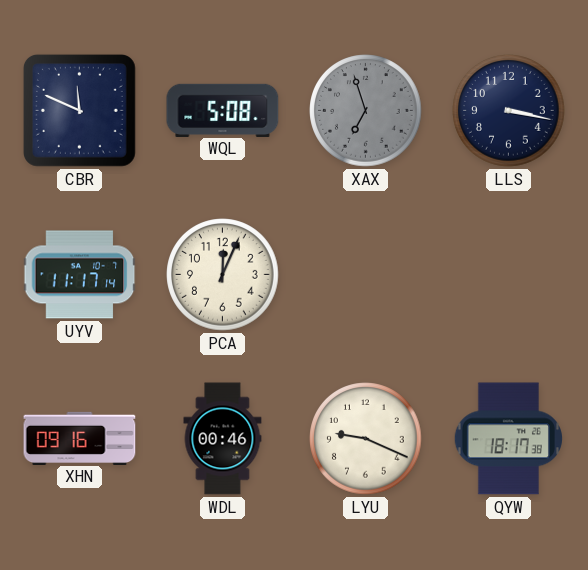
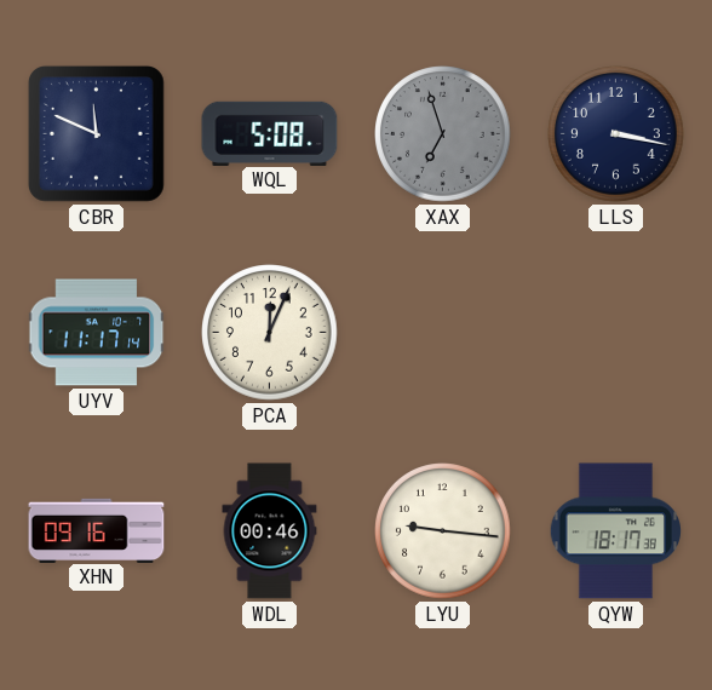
LYU: 9:19 -> 9:16
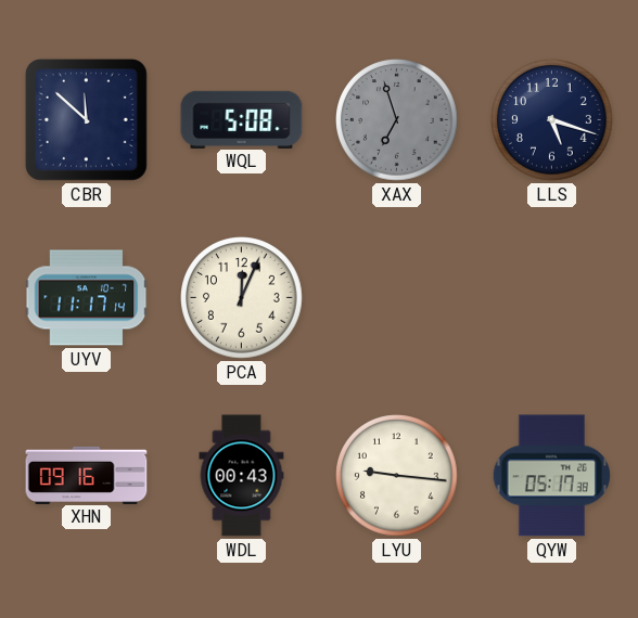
CBR: 11:49 -> 11:52
LLS: 3:17 -> 5:18
WDL: 00:46 -> 00:43
QYW: 18:17 -> 05:17
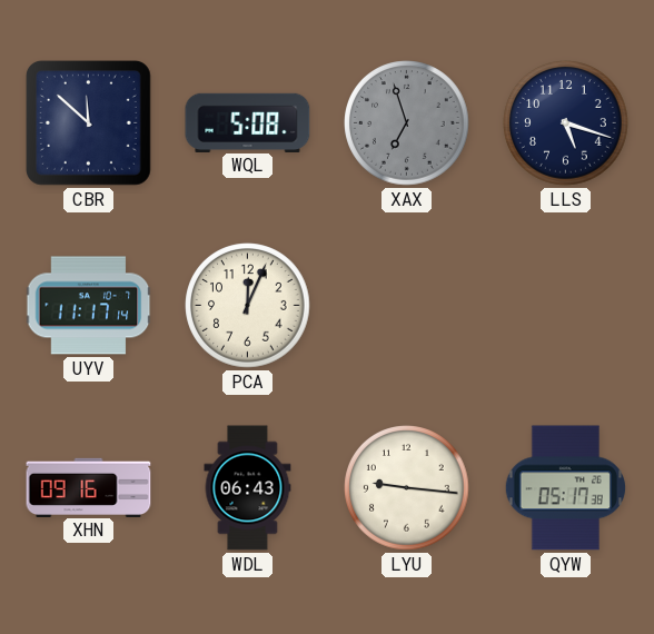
WDL: 00:43 -> 06:43
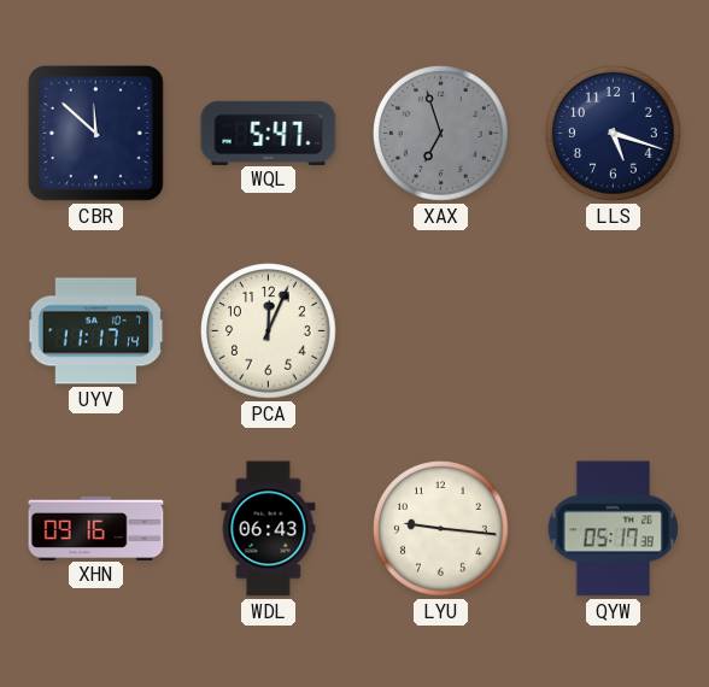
WQL: 5:08 -> 5:47
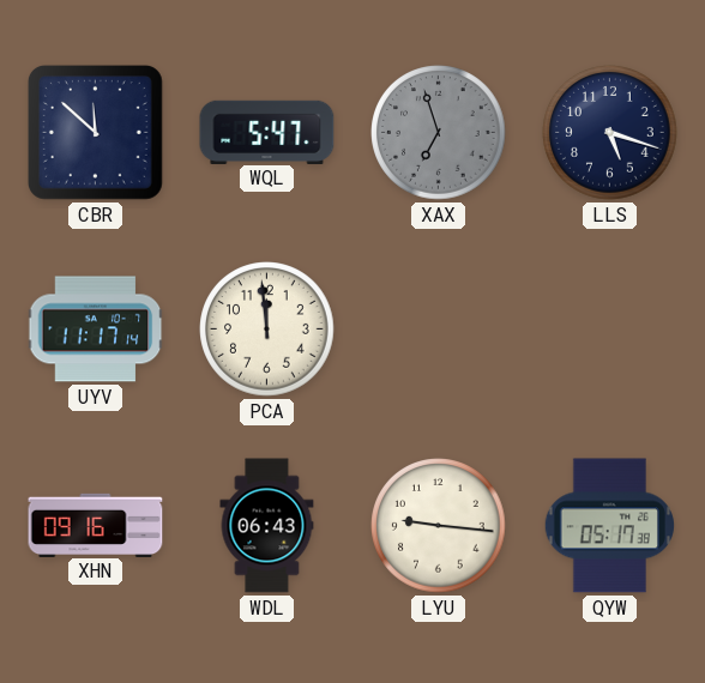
PCA: 12:04 -> 11:59
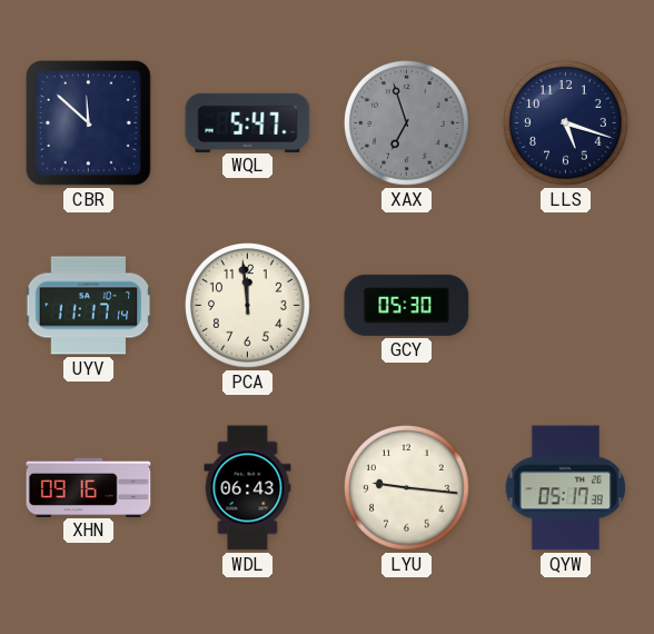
GCY: none -> 05:30
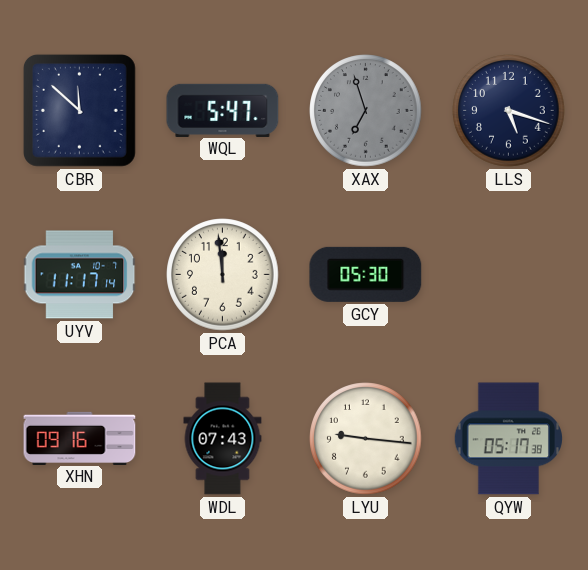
WDL: 06:43 -> 07:43
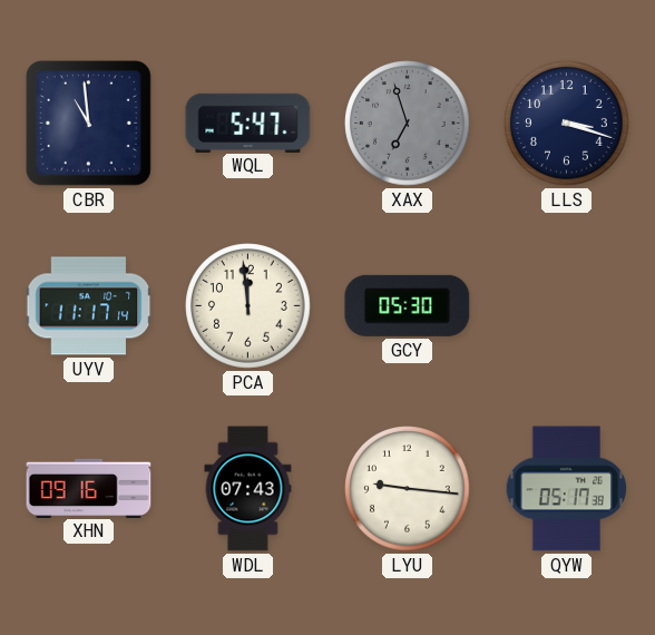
CBR: 11:52 -> 10:59
LLS: 5:18 -> 3:18
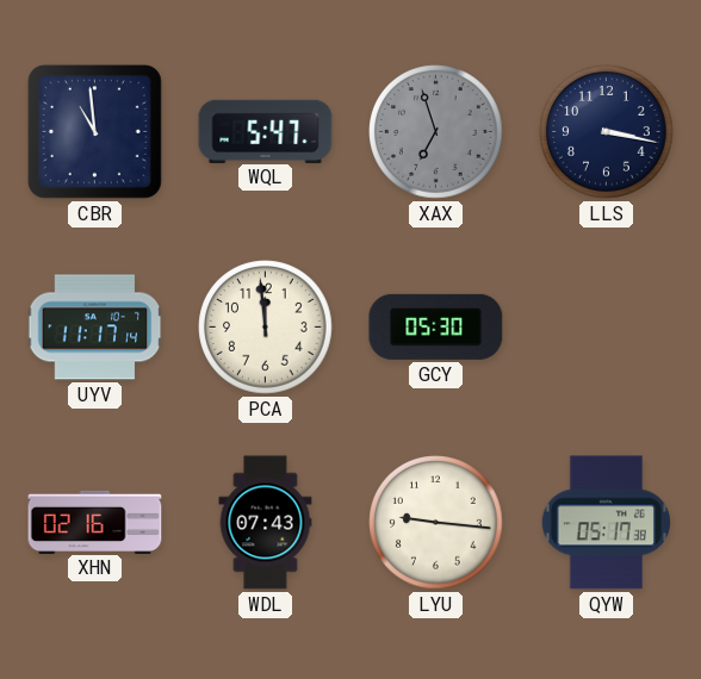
LLS: 3:18 -> 3:17
XHN: 09:16 -> 02:16
